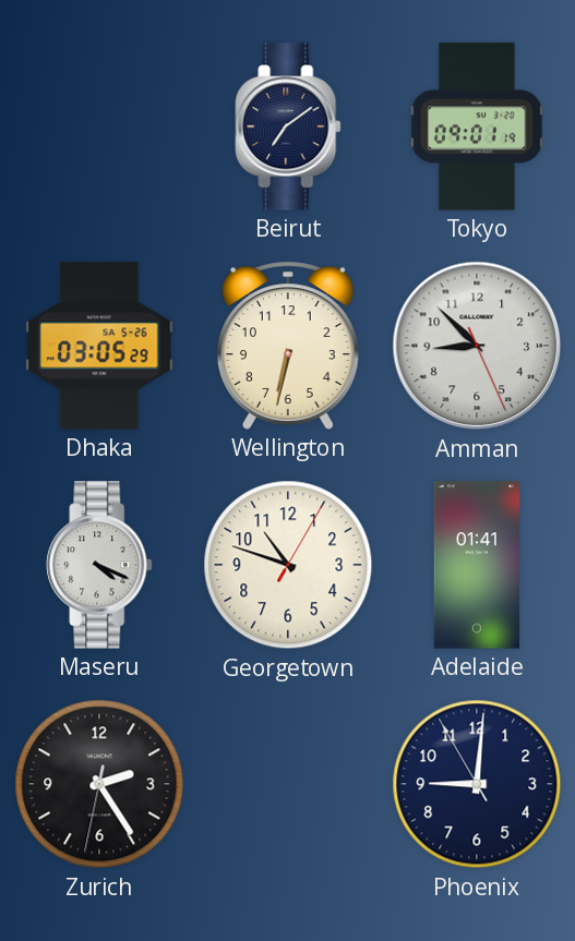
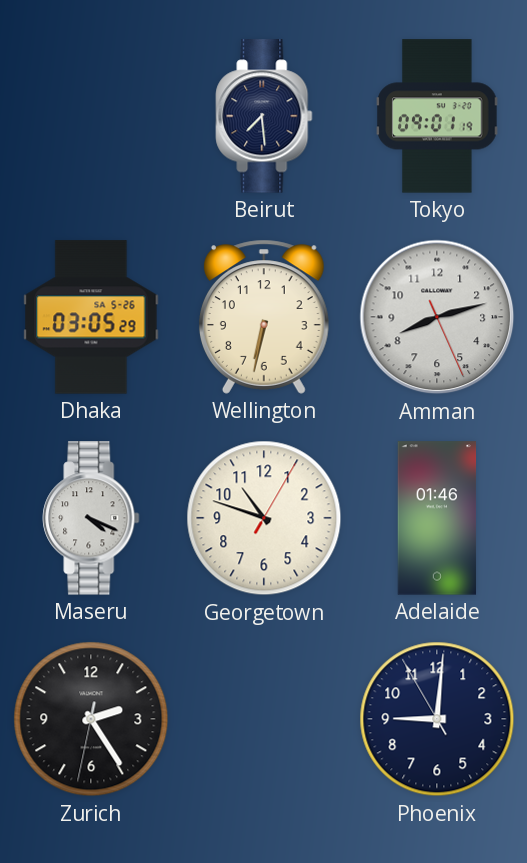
Beirut: 7:09 -> 7:29
Amman: 8:52 -> 8:12
Adelaide: 01:41 -> 01:46
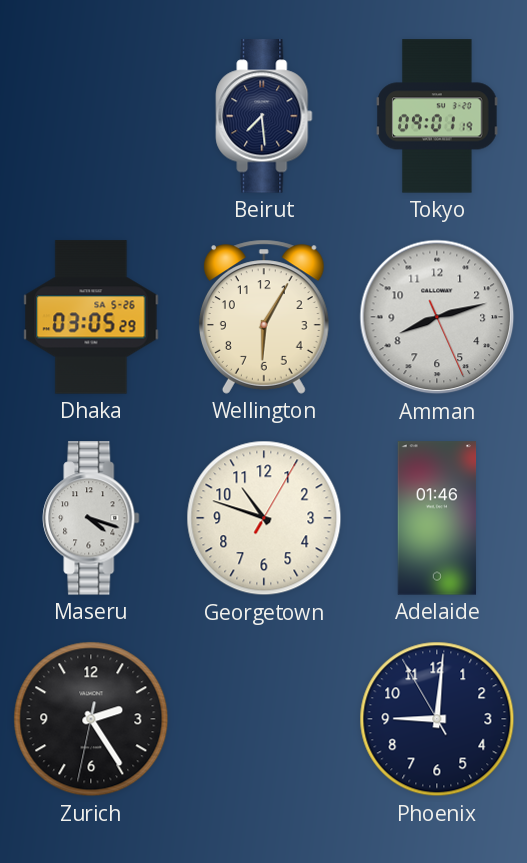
Wellington: 6:32 -> 6:05
Maseru: 4:19 -> 4:18
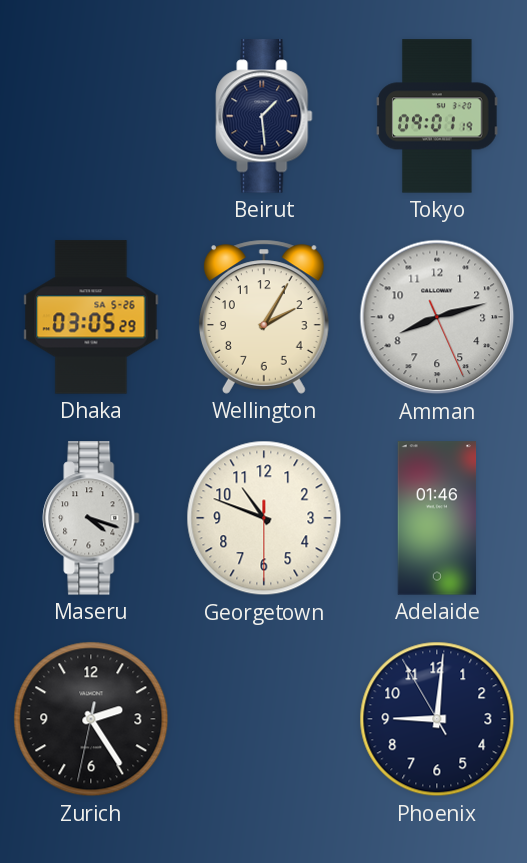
Beirut: 7:29 -> 1:29
Wellington: 6:05 -> 2:05
Georgetown: 10:48:05 -> 10:48:30
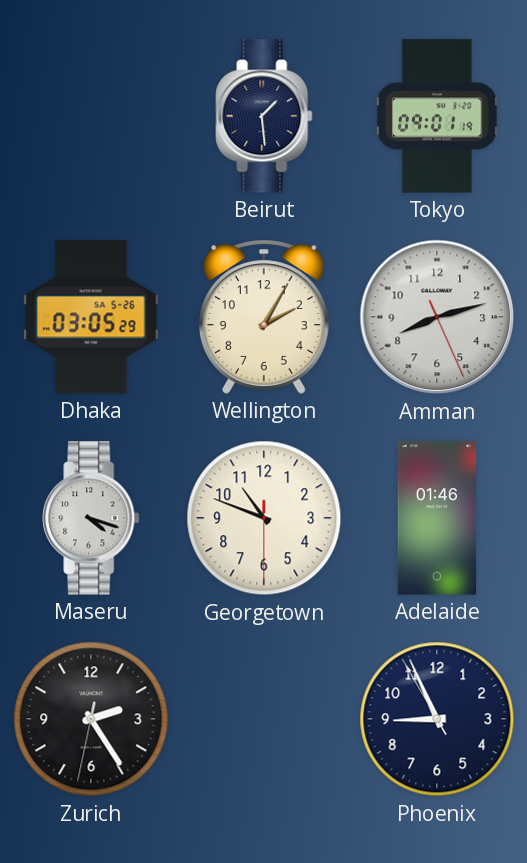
Phoenix: 9:00 -> 8:55
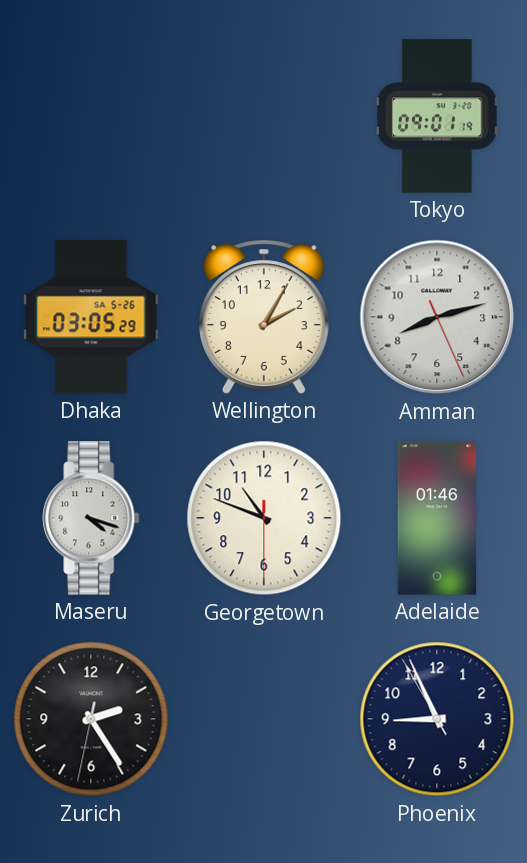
Beirut: 1:29 -> none
